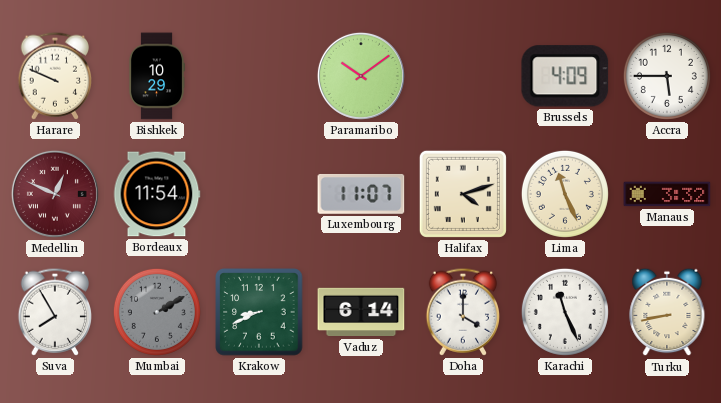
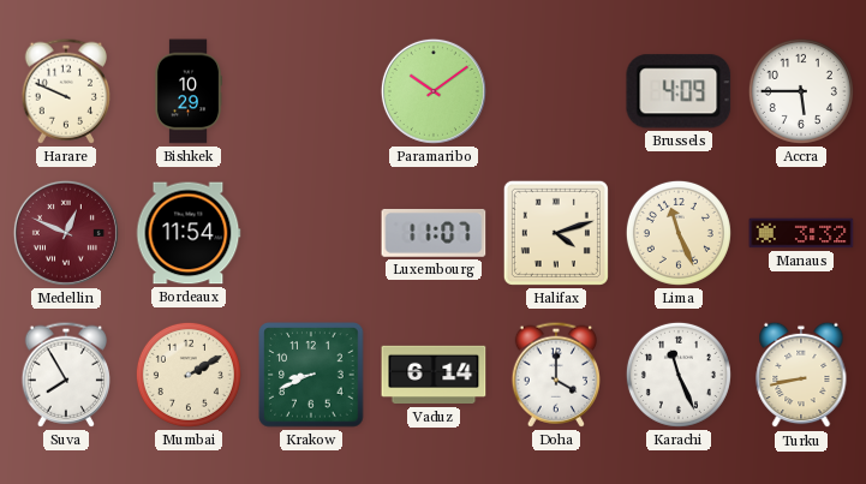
Mumbai dial: grey -> cream
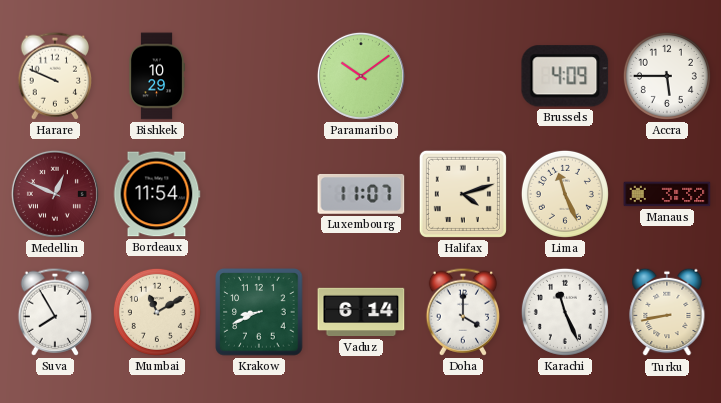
Mumbai: 2:10 -> 11:10
